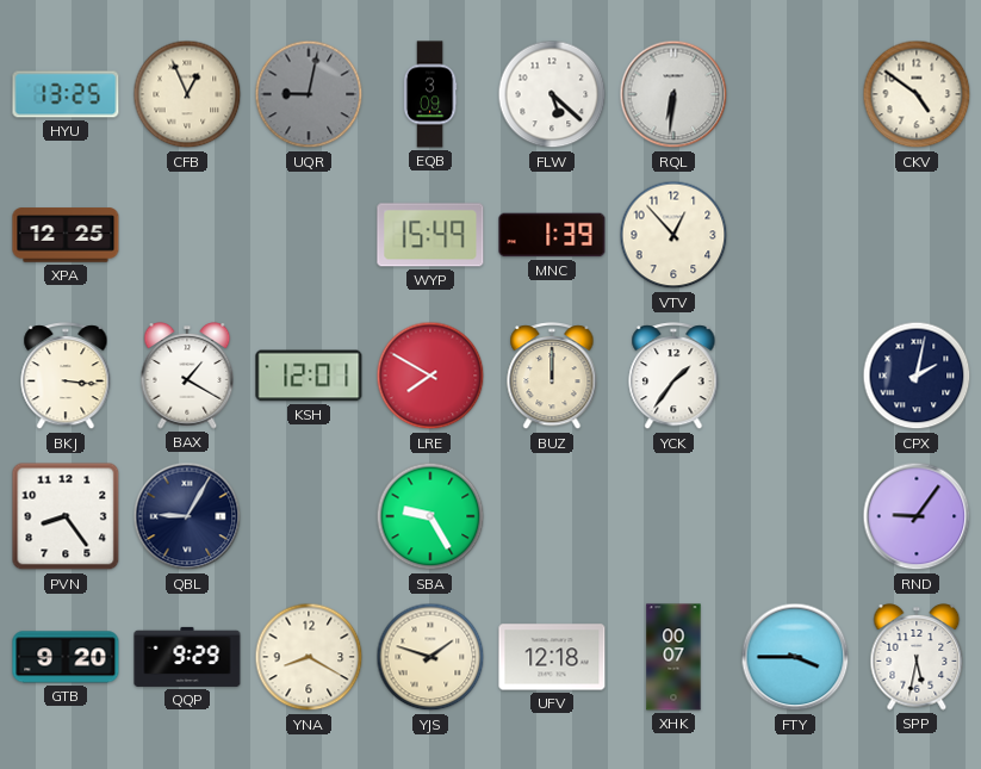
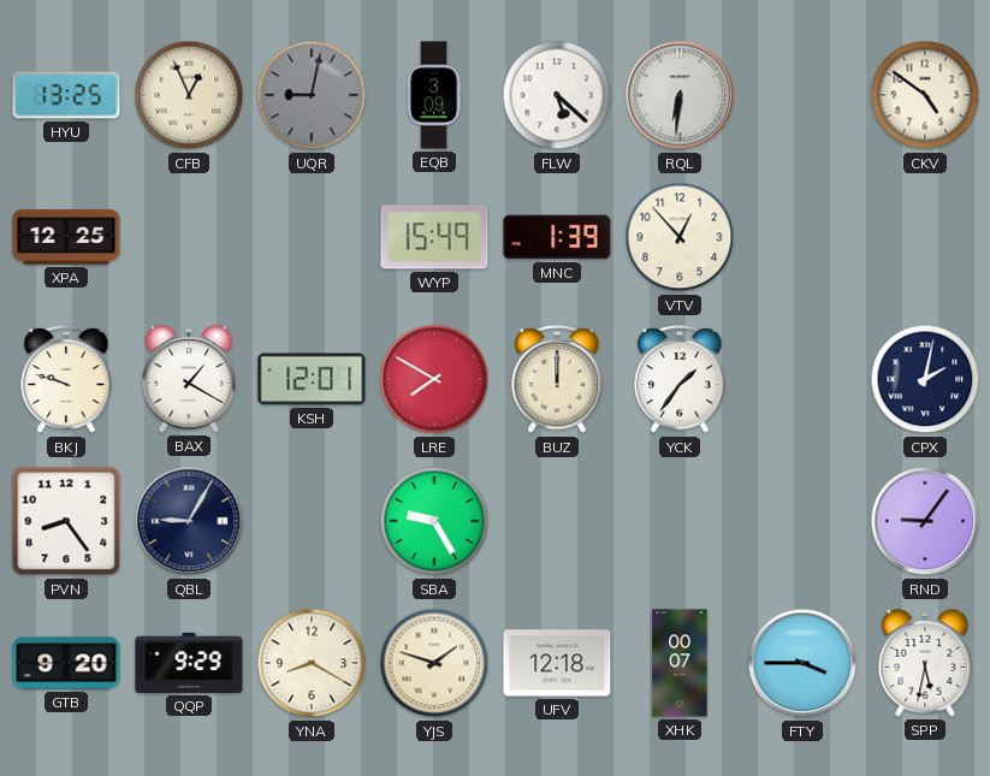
BKJ: 3:16 -> 9:48
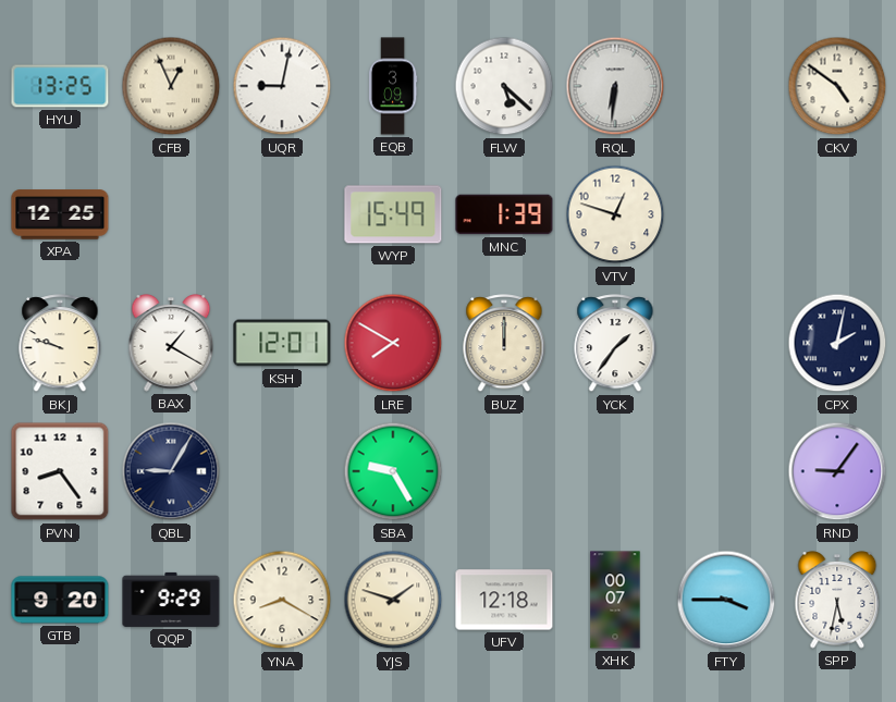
UQR dial: grey -> white
VTV: 12:53 -> 12:48
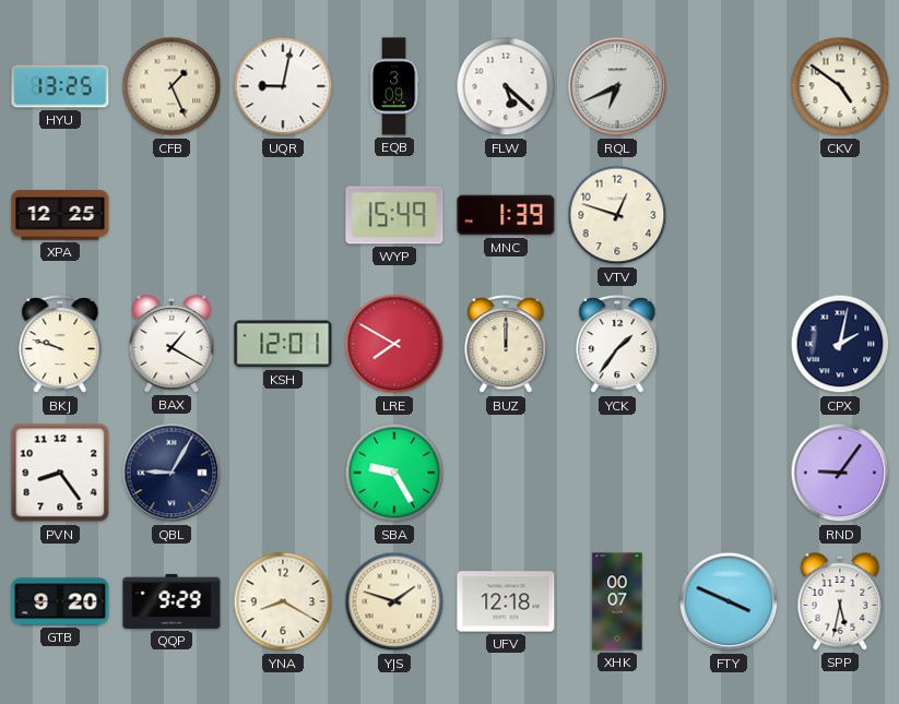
CFB: 12:56 -> 1:26
RQL: 6:31 -> 6:41
FTY: 3:45 -> 3:49
